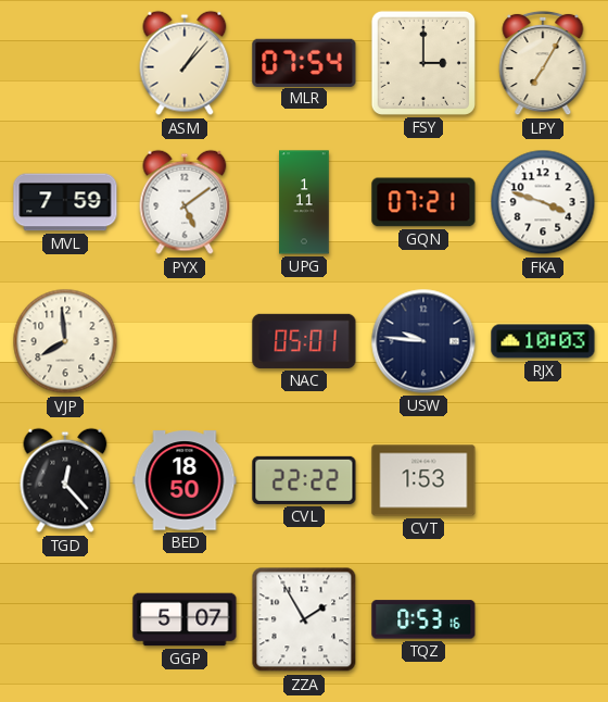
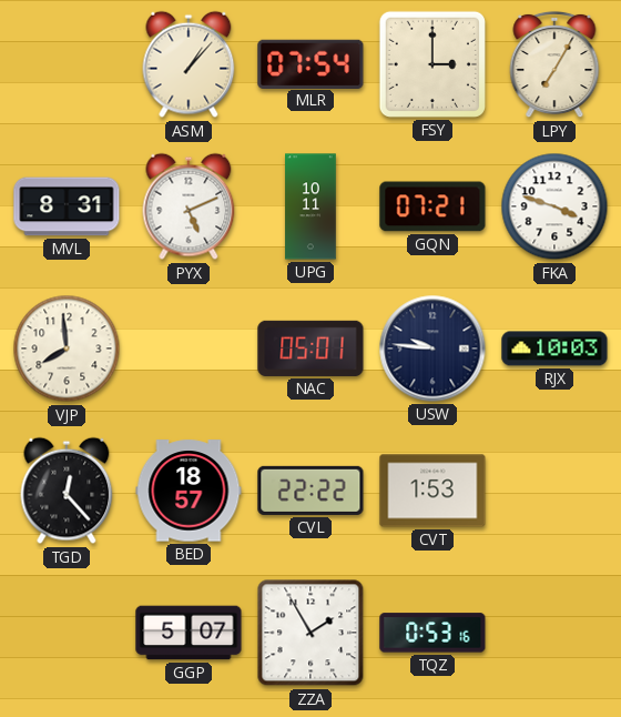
MVL: 7:59 -> 8:31
PYX: 5:09 -> 5:11
UPG: 1:11 -> 10:11
BED: 18:50 -> 18:57
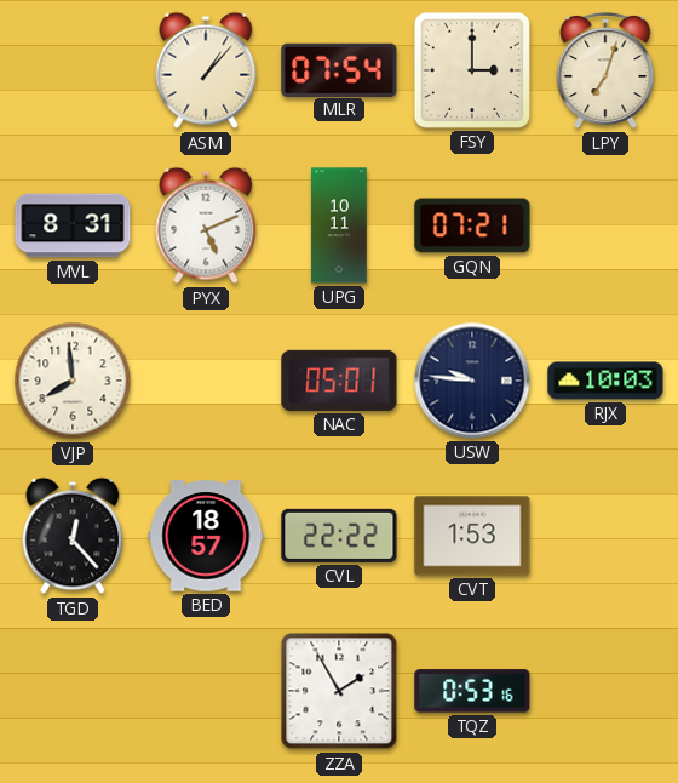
LPY: 7:05 -> 7:03
FKA: 3:48 -> none
GGP: 5:07 -> none
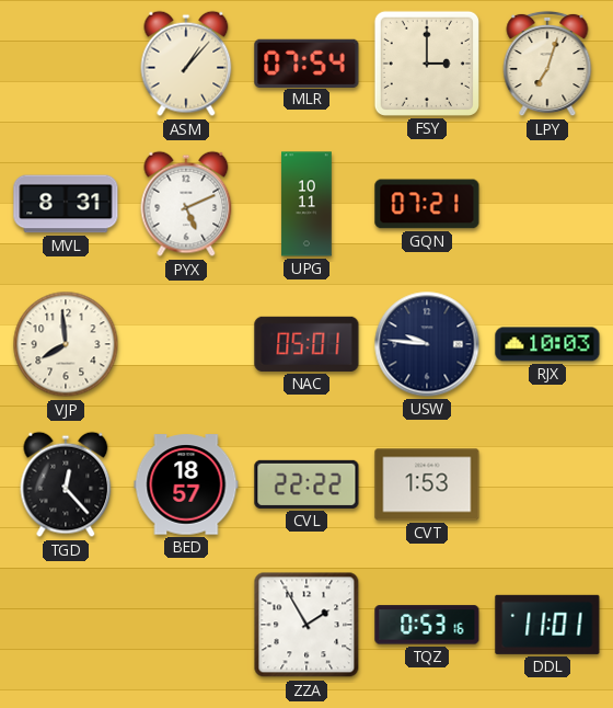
DDL: none -> 11:01
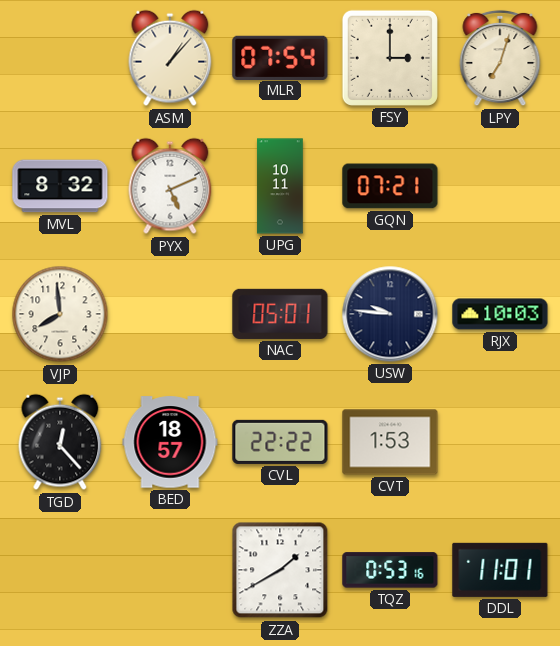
MVL: 8:31 -> 8:32
ZZA: 1:55 -> 1:40
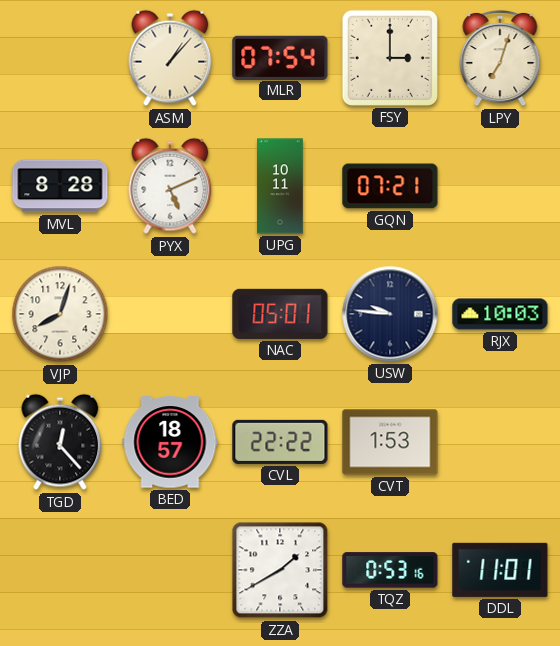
MVL: 8:32 -> 8:28
VJP: 7:59 -> 8:03
